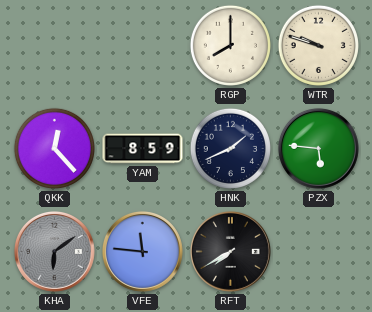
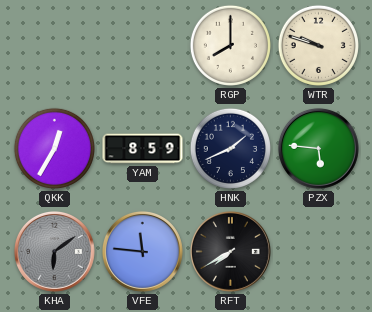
QKK: 12:23 -> 12:35
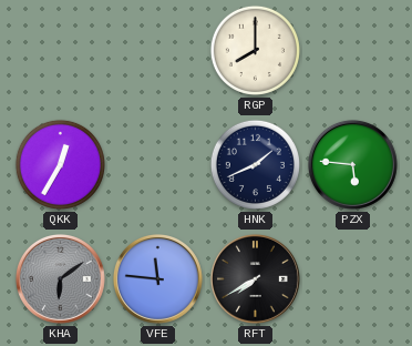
WTR: 9:48 -> none
YAM: 8:59 -> none
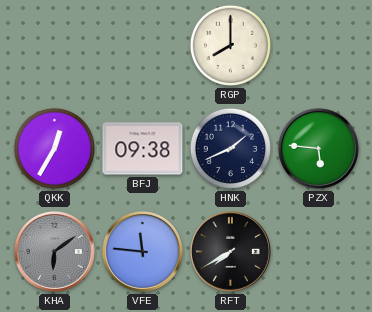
BFJ: none -> 09:38
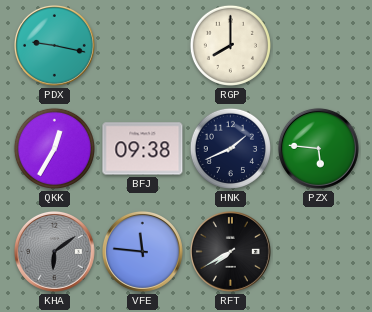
PDX: none -> 9:17
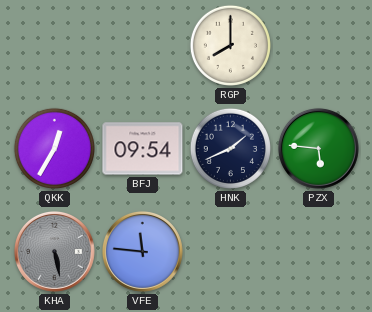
PDX: 9:17 -> none
BFJ: 09:38 -> 09:54
KHA: 6:09 -> 5:28
RFT: 7:40 -> none
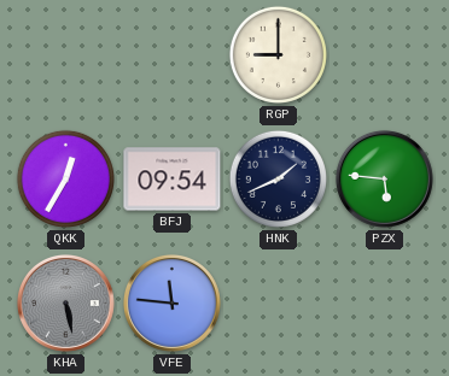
RGP: 8:00 -> 9:00
